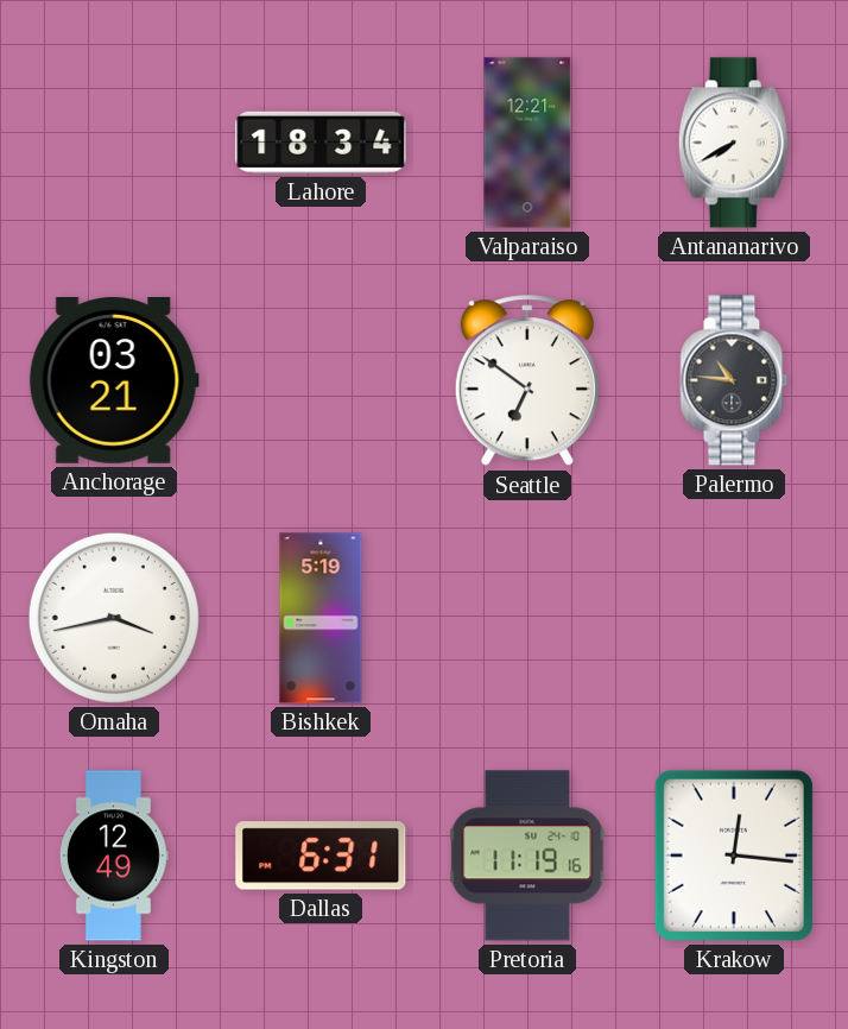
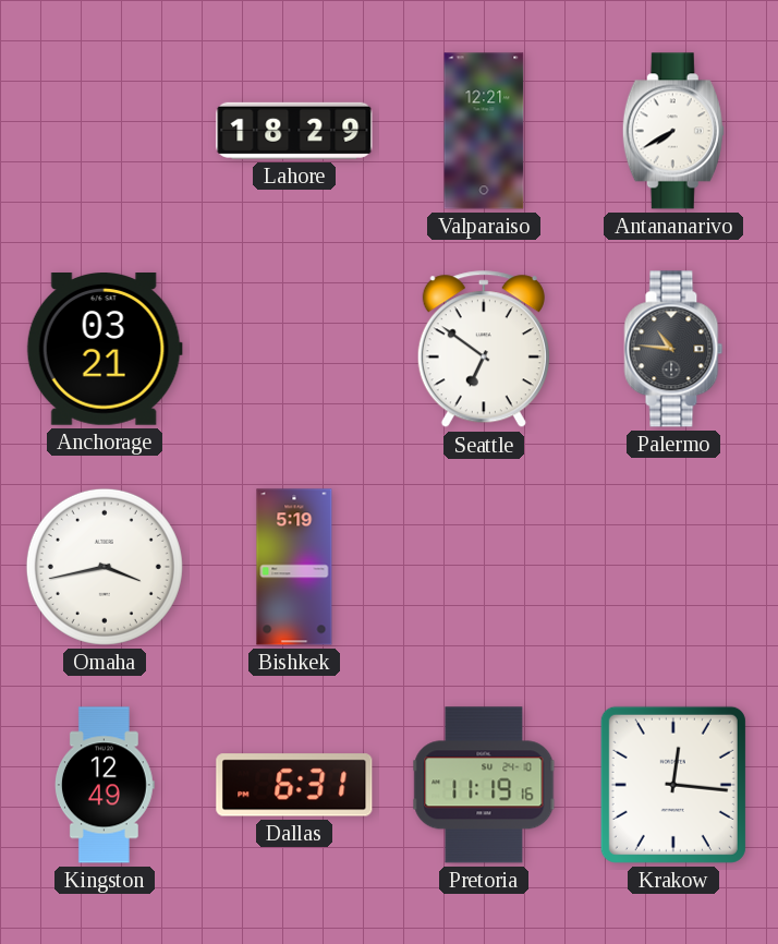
Lahore: 18:34 -> 18:29
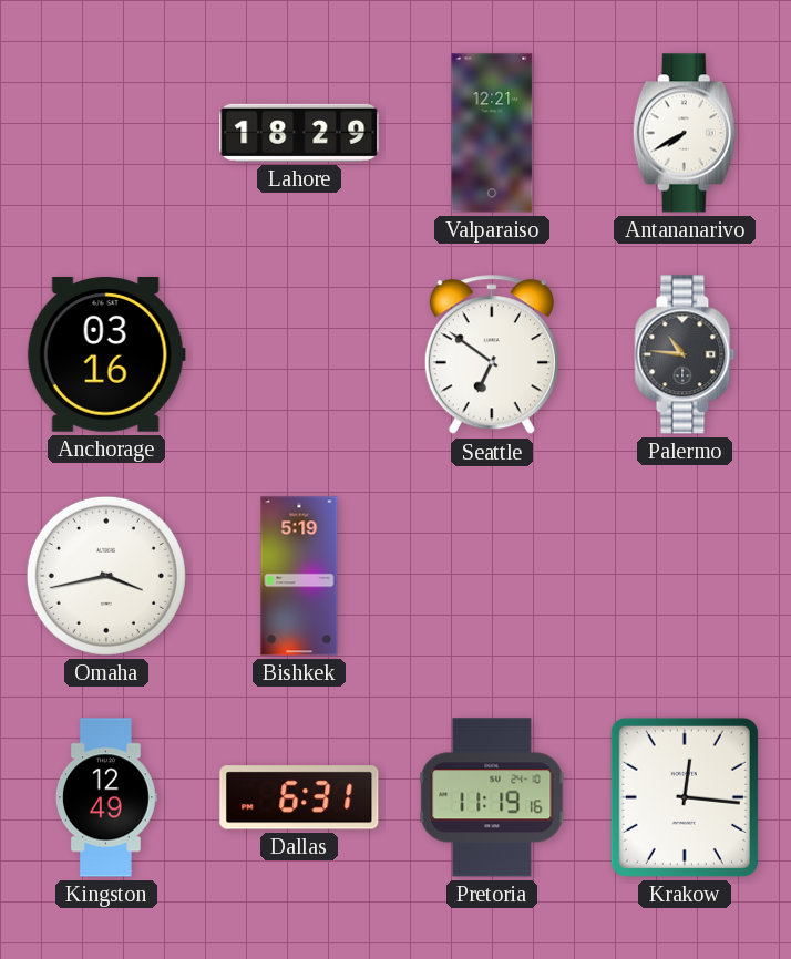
Anchorage: 03:21 -> 03:16
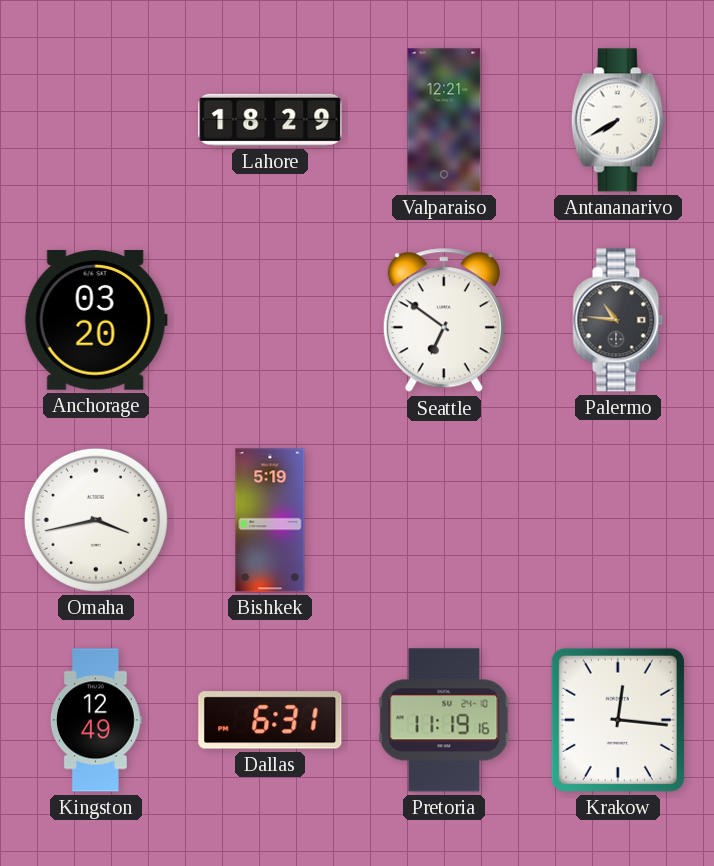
Anchorage: 03:16 -> 03:20
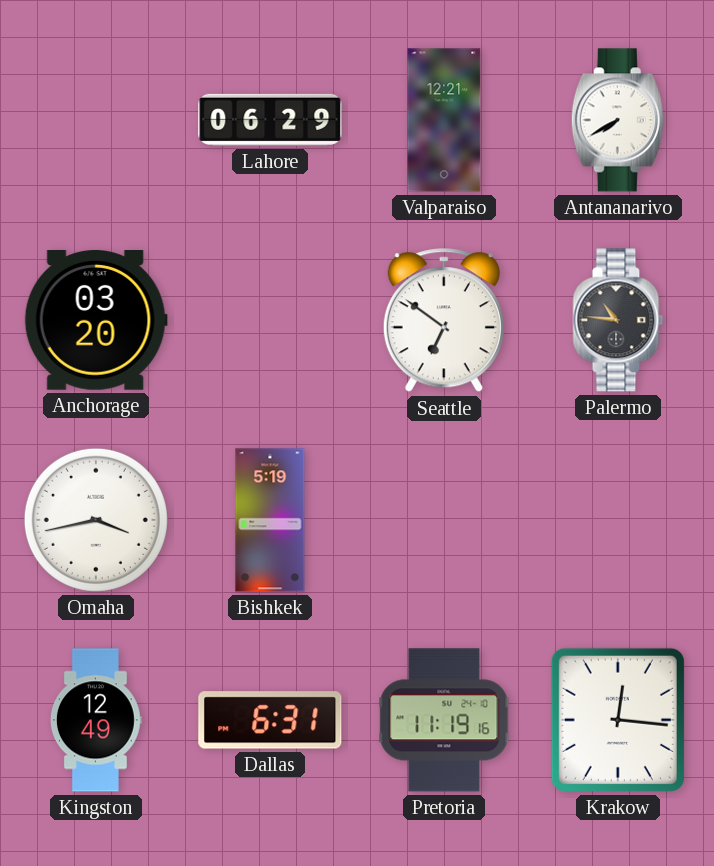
Lahore: 18:29 -> 06:29
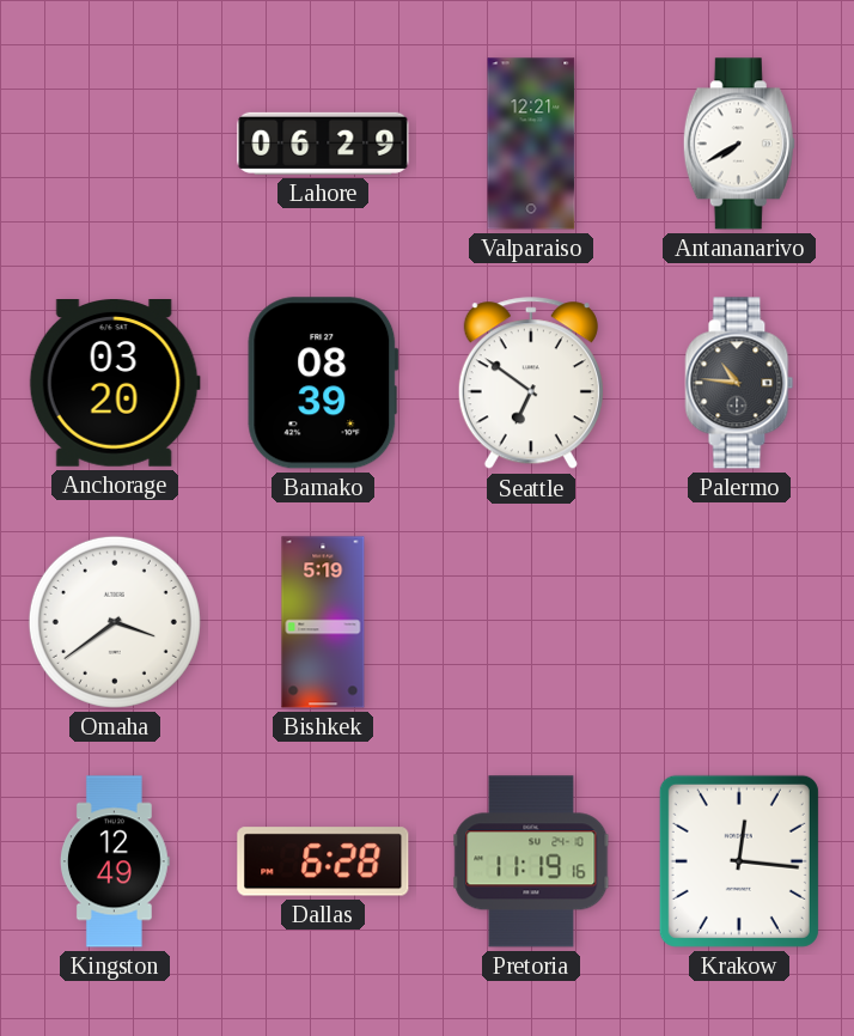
Bamako: none -> 08:39
Omaha: 3:43 -> 3:39
Dallas: 6:31 -> 6:28
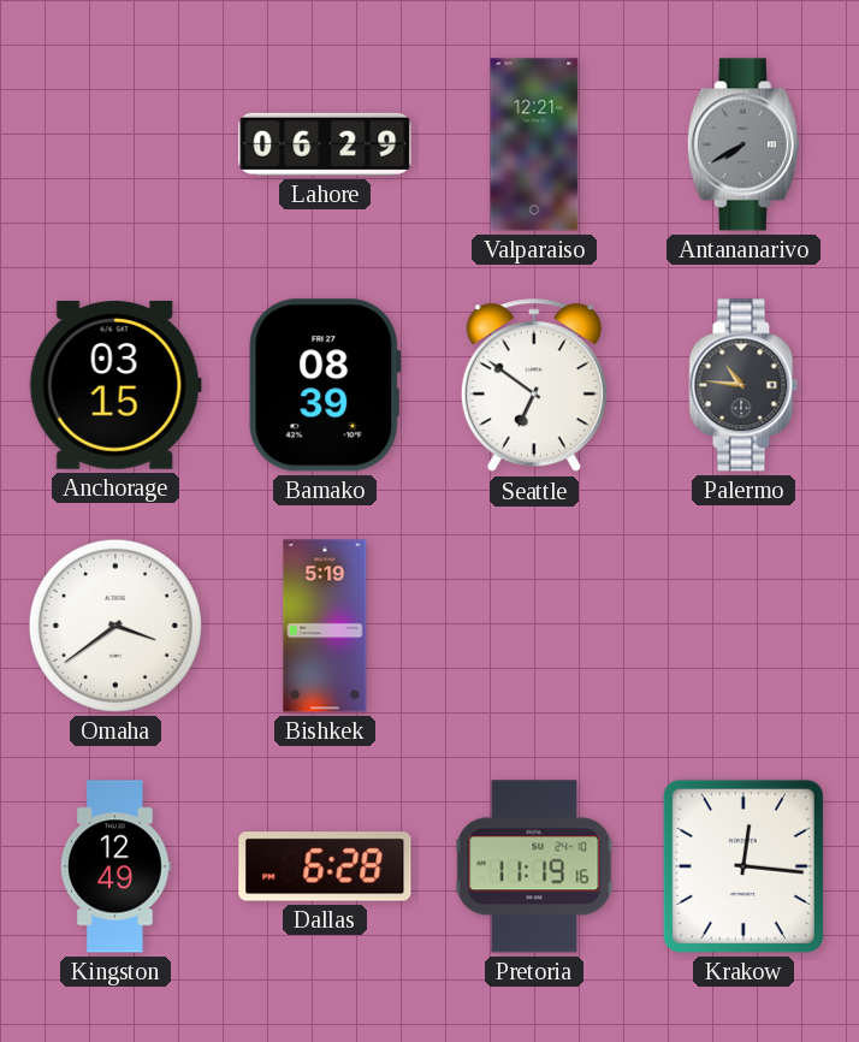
Antananarivo dial: white -> grey
Anchorage: 03:20 -> 03:15
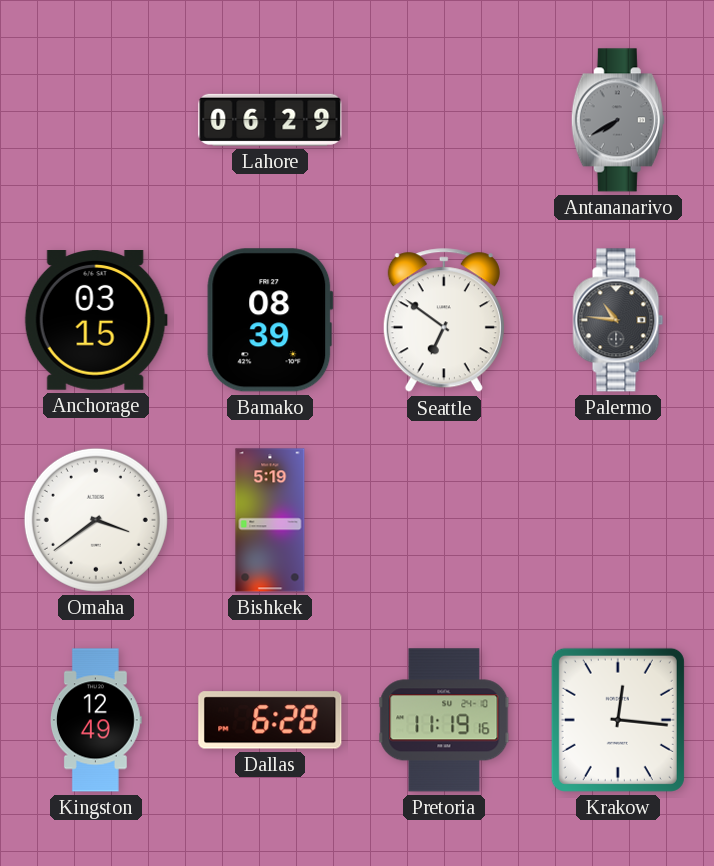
Valparaiso: 12:21 -> none
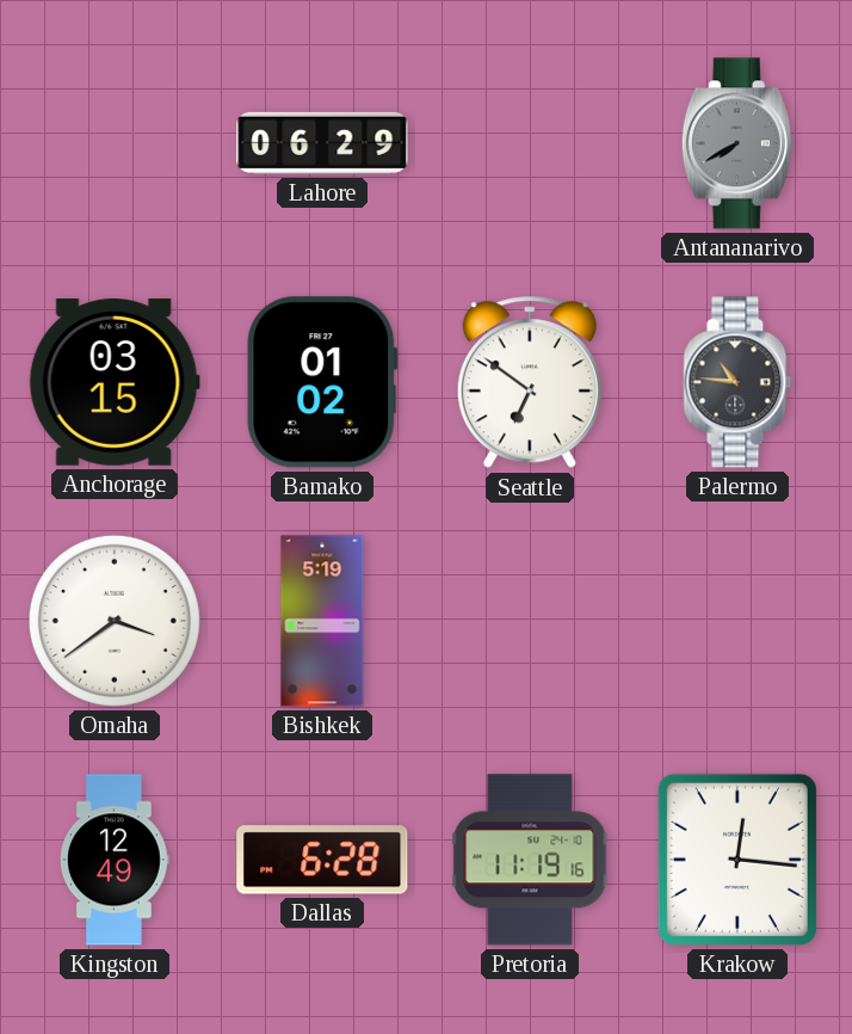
Bamako: 08:39 -> 01:02
